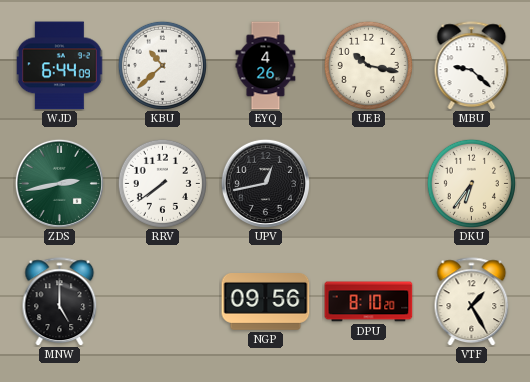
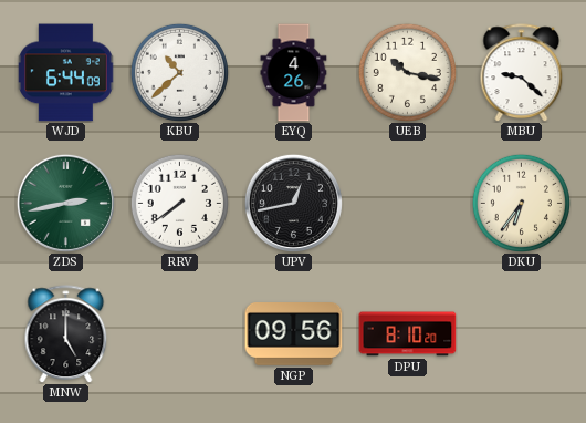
VTF: 1:25 -> none
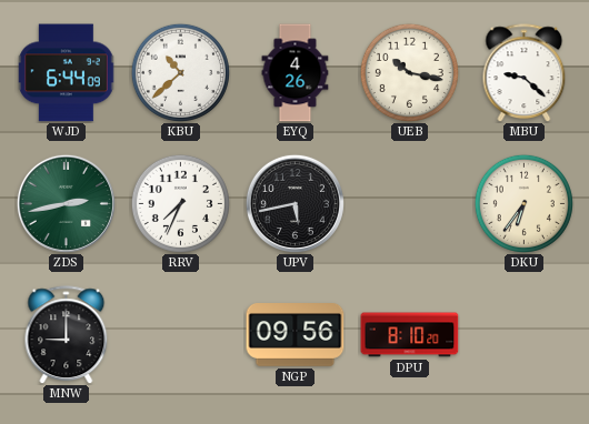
RRV: 7:39 -> 7:34
UPV: 12:43 -> 5:43
MNW: 5:00 -> 9:00
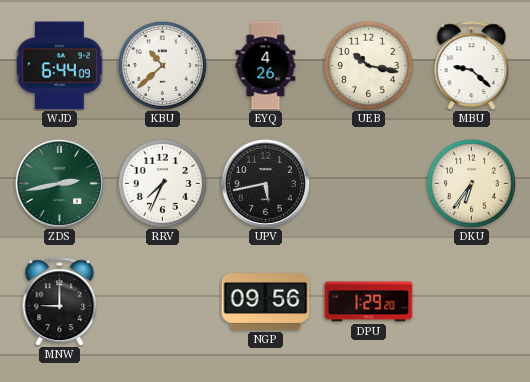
DPU: 8:10 -> 1:29
